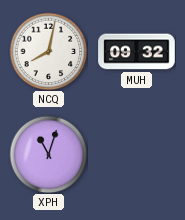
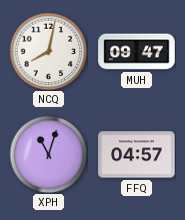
MUH: 09:32 -> 09:47
FFQ: none -> 04:57
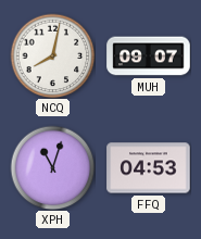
MUH: 09:47 -> 09:07
FFQ: 04:57 -> 04:53
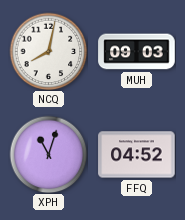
MUH: 09:07 -> 09:03
FFQ: 04:53 -> 04:52
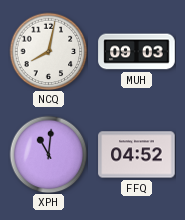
XPH: 11:03 -> 11:01
